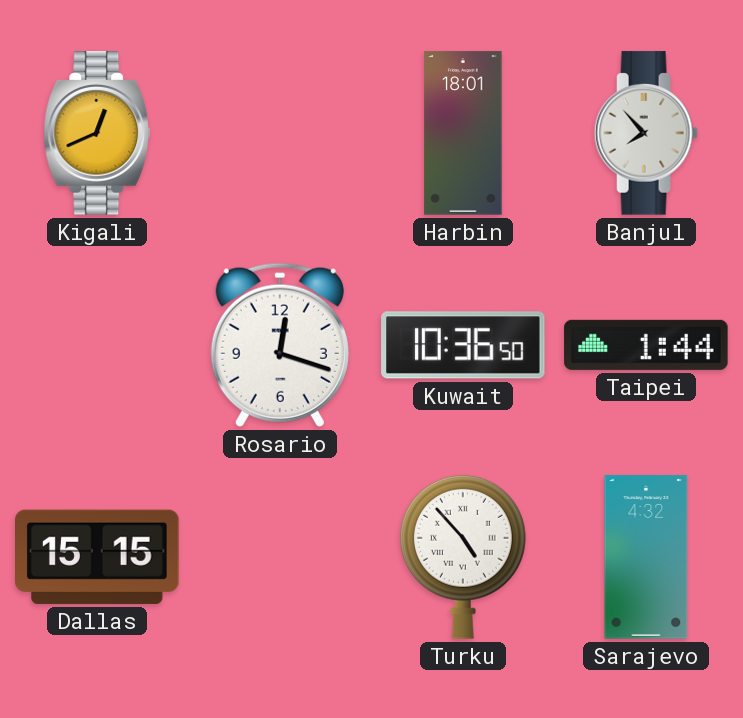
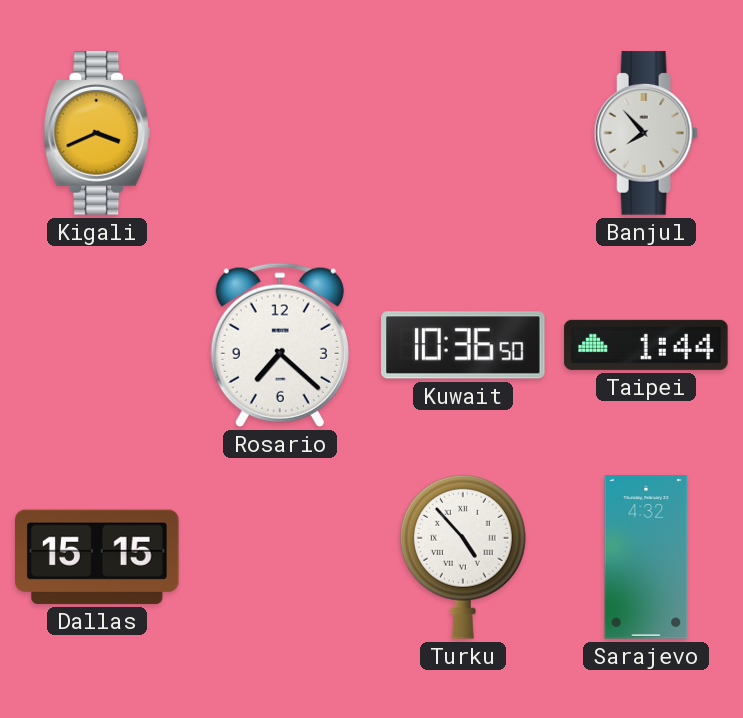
Kigali: 12:41 -> 3:41
Harbin: 18:01 -> none
Rosario: 12:18 -> 7:22
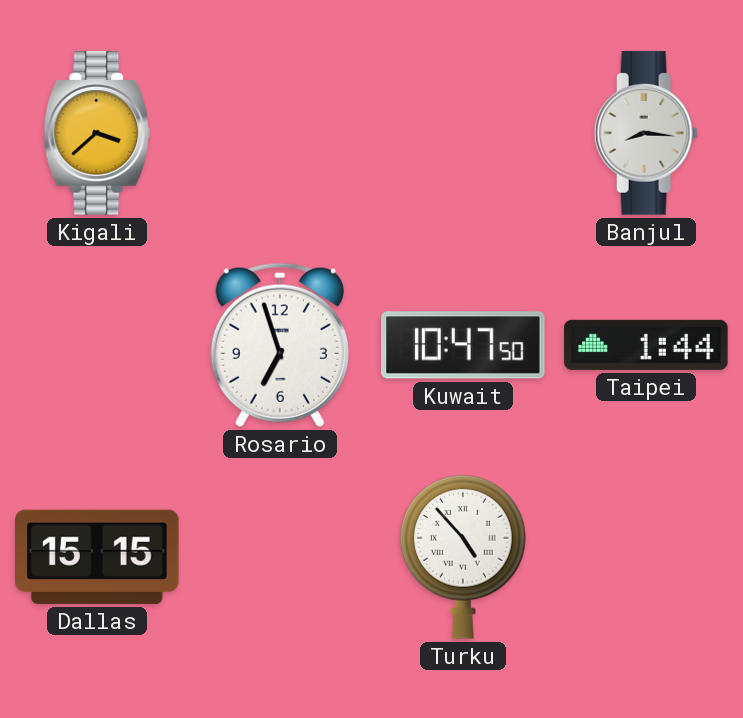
Kigali: 3:41 -> 3:38
Banjul: 7:53 -> 8:16
Rosario: 7:22 -> 6:57
Kuwait: 10:36 -> 10:47
Sarajevo: 4:32 -> none
